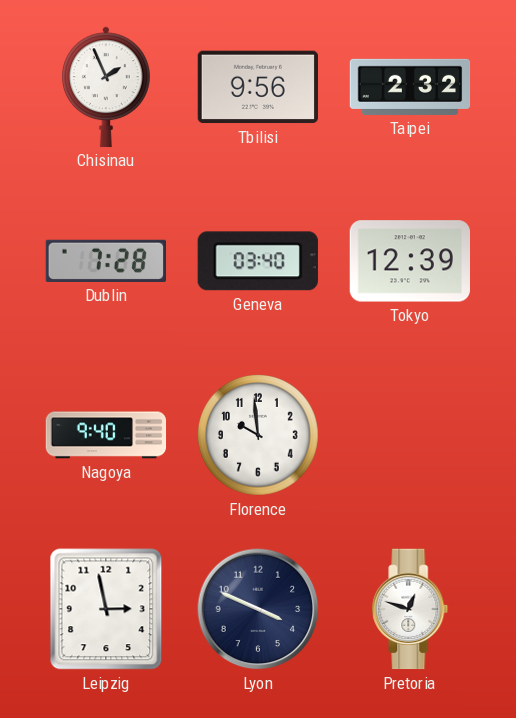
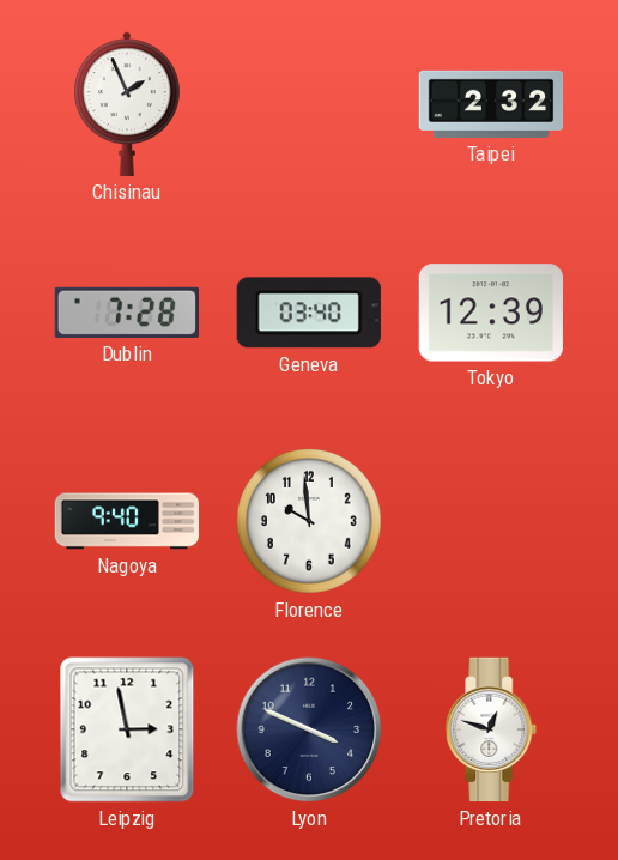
Tbilisi: 9:56 -> none
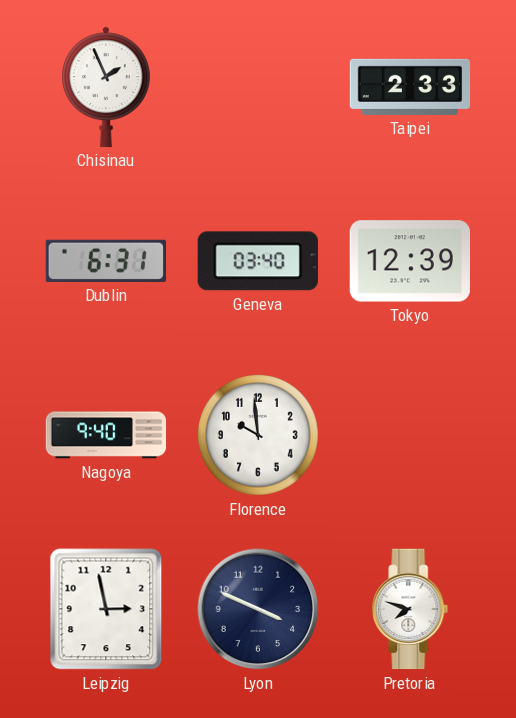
Taipei: 2:32 -> 2:33
Dublin: 7:28 -> 6:31
Pretoria: 12:48 -> 7:48
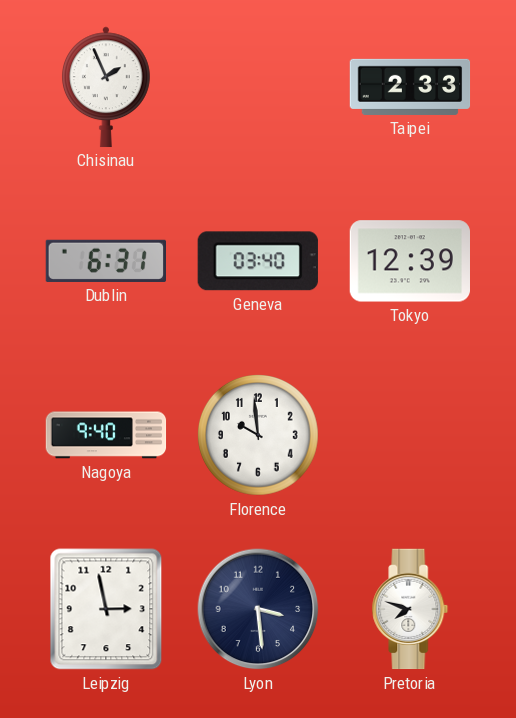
Lyon: 3:49 -> 3:29
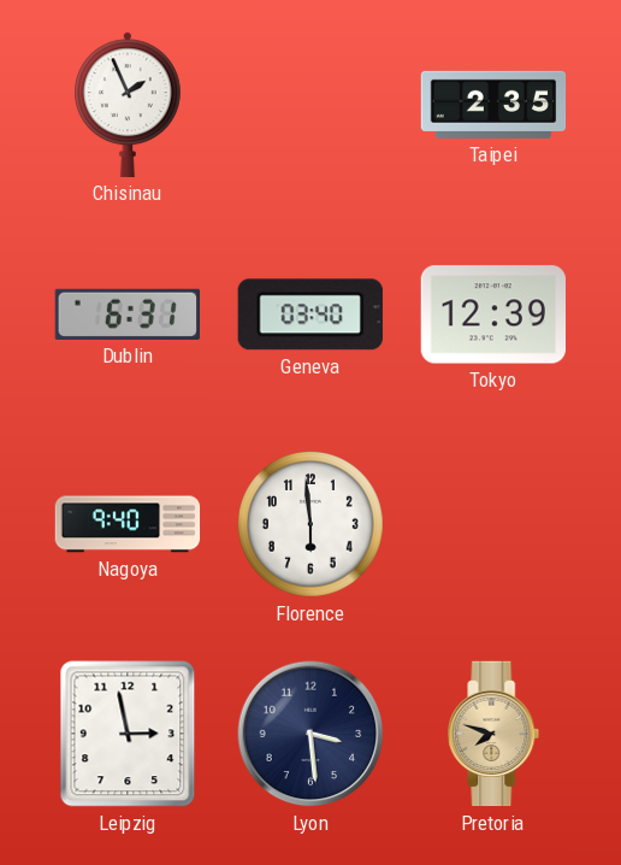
Taipei: 2:33 -> 2:35
Florence: 9:59 -> 5:59
Pretoria dial: white -> champagne
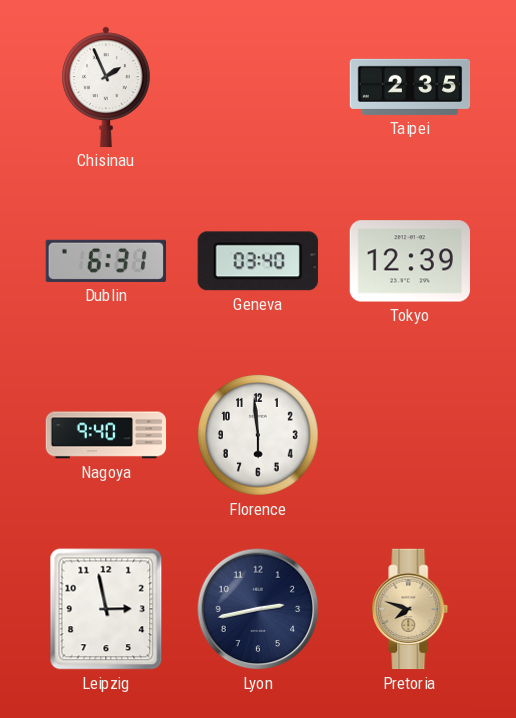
Lyon: 3:29 -> 2:43
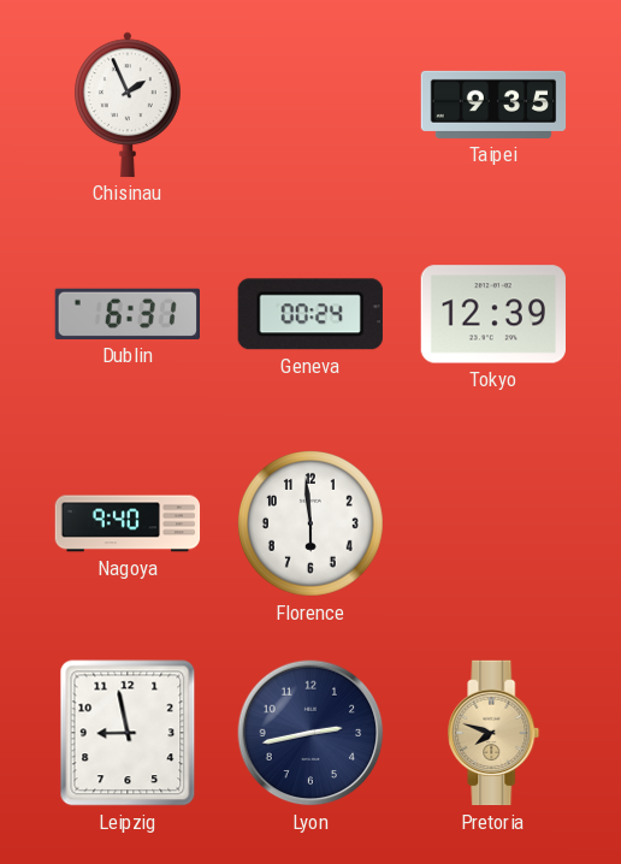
Taipei: 2:35 -> 9:35
Geneva: 03:40 -> 00:24
Leipzig: 2:58 -> 8:58
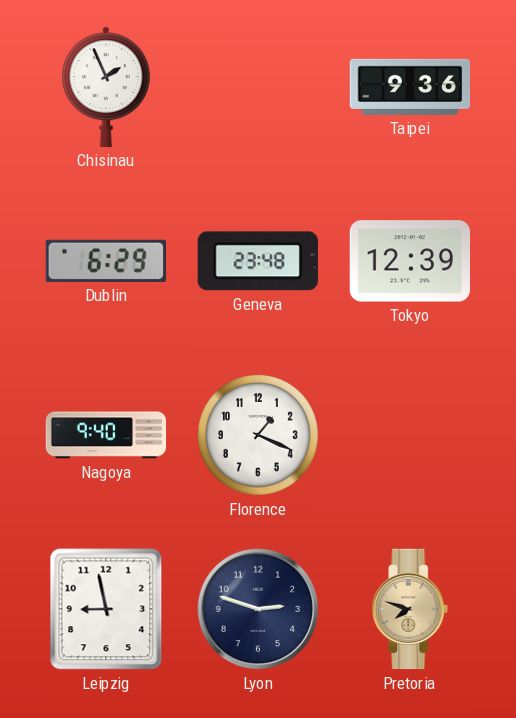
Taipei: 9:35 -> 9:36
Dublin: 6:31 -> 6:29
Geneva: 00:24 -> 23:48
Florence: 5:59 -> 1:19
Lyon: 2:43 -> 2:48
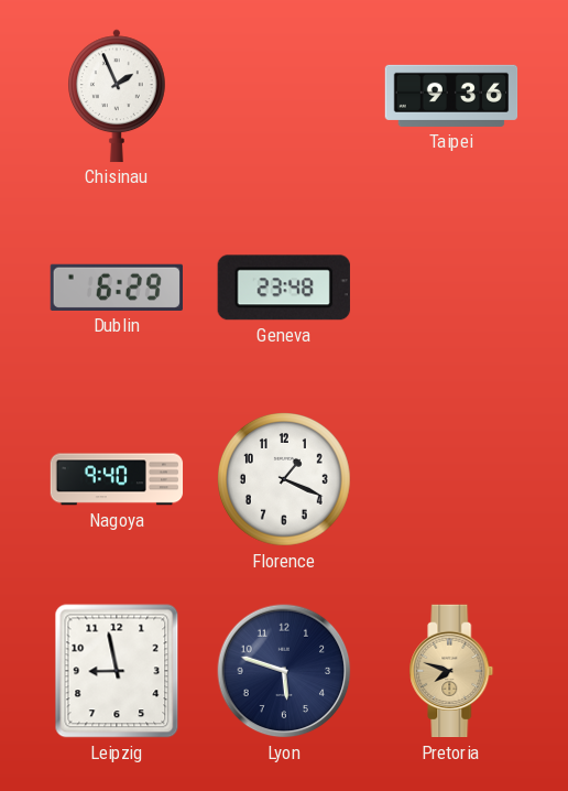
Tokyo: 12:39 -> none
Lyon: 2:48 -> 5:48
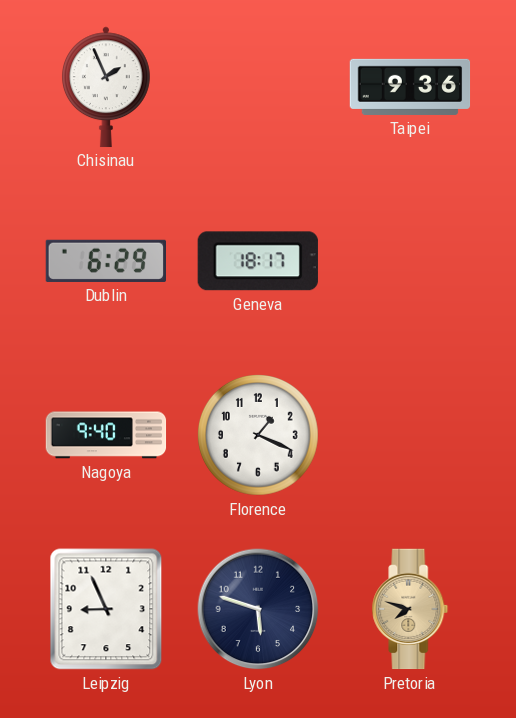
Geneva: 23:48 -> 18:17
Leipzig: 8:58 -> 8:56
